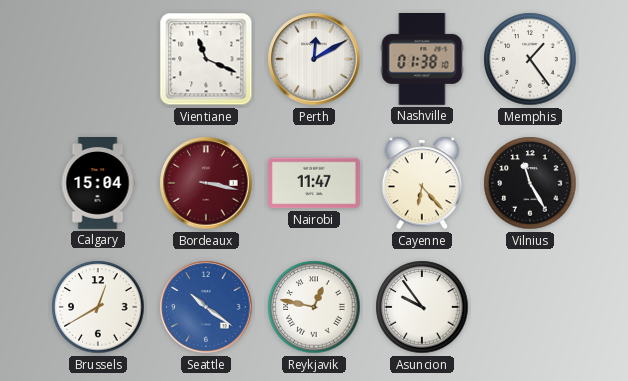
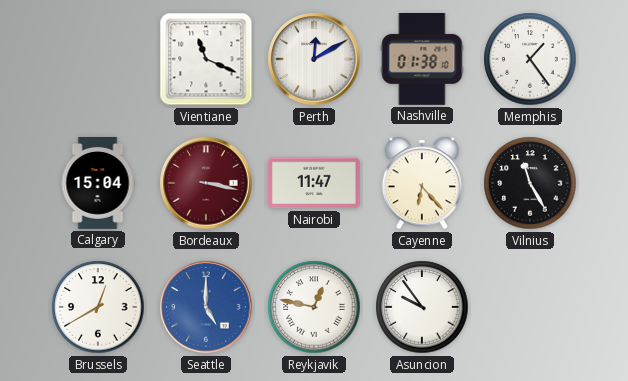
Seattle: 10:21 -> 5:00
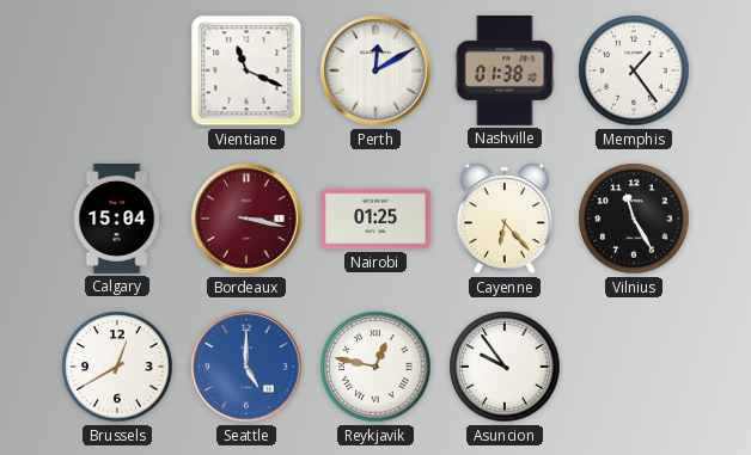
Nairobi: 11:47 -> 01:25
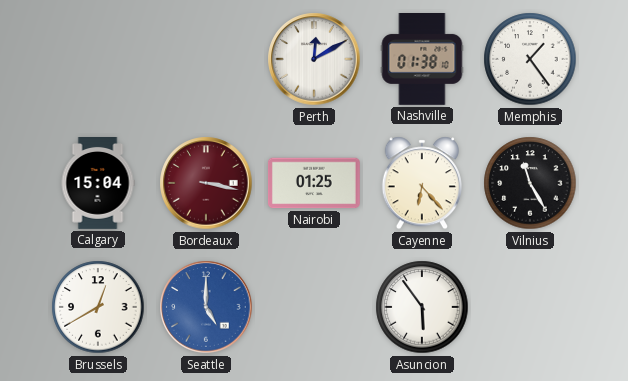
Vientiane: 11:19 -> none
Reykjavik: 12:47 -> none
Asuncion: 9:54 -> 5:54
